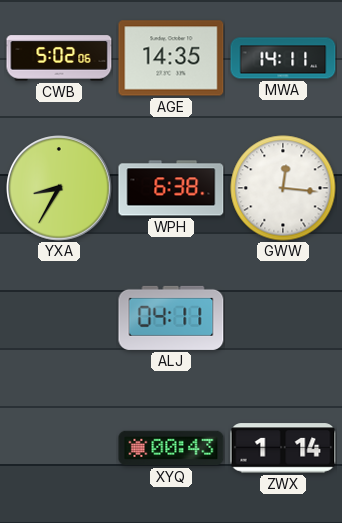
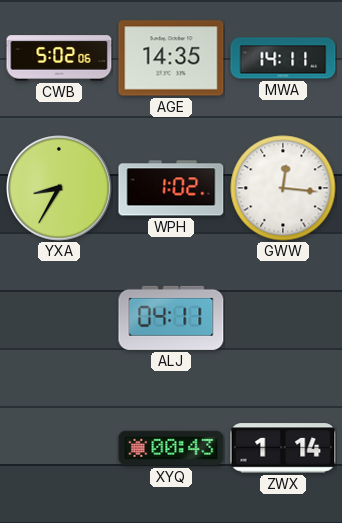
WPH: 6:38 -> 1:02
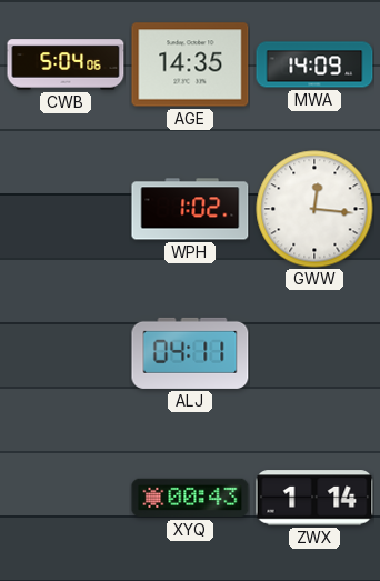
CWB: 5:02 -> 5:04
MWA: 14:11 -> 14:09
YXA: 8:35 -> none
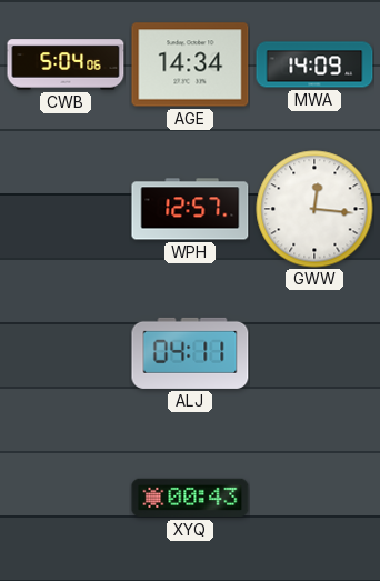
AGE: 14:35 -> 14:34
WPH: 1:02 -> 12:57
ZWX: 1:14 -> none
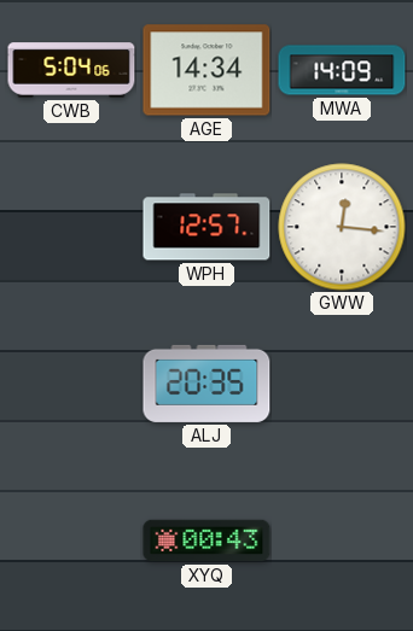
ALJ: 04:11 -> 20:35
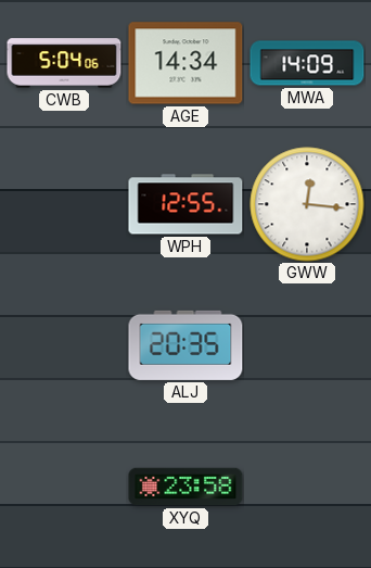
WPH: 12:57 -> 12:55
XYQ: 00:43 -> 23:58
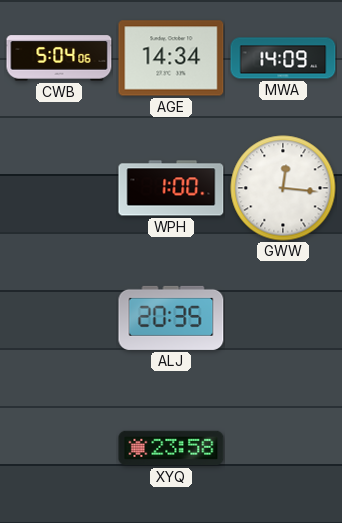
WPH: 12:55 -> 1:00
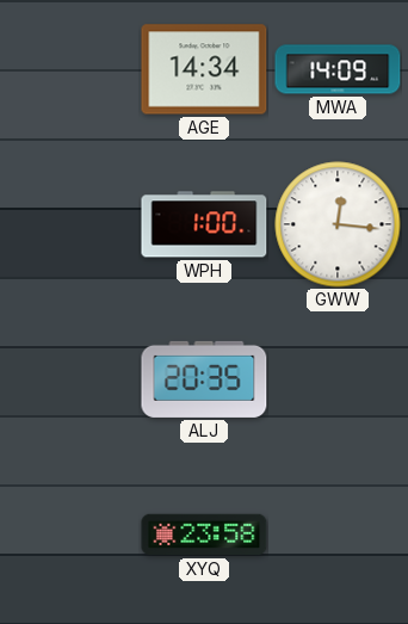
CWB: 5:04 -> none
